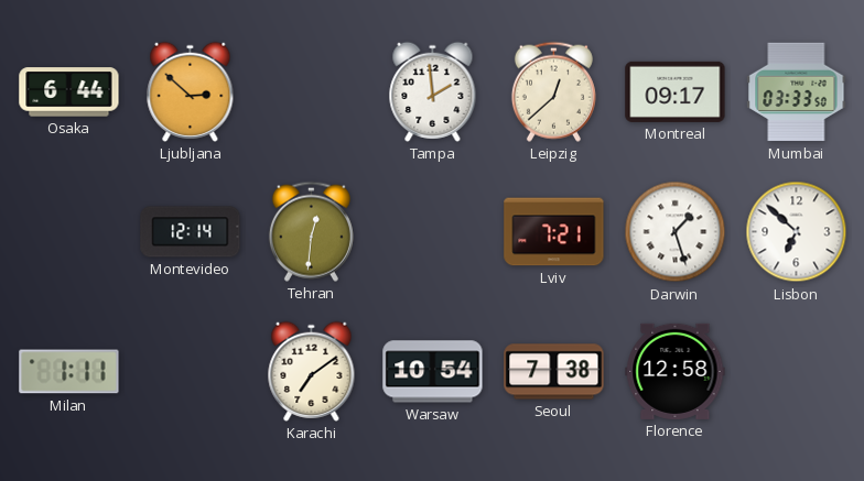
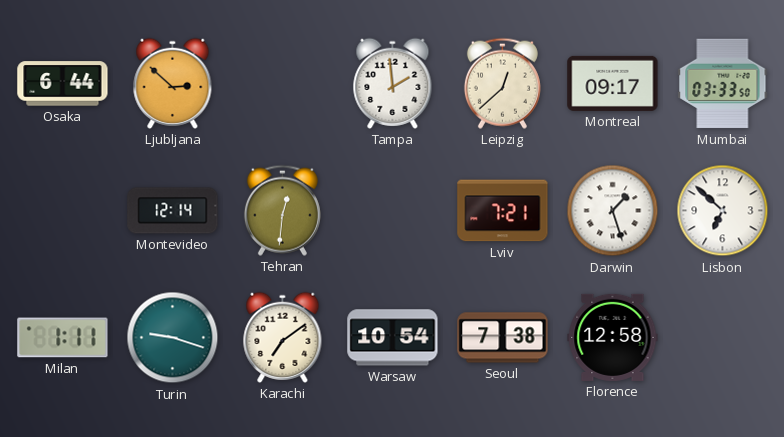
Turin: none -> 9:18
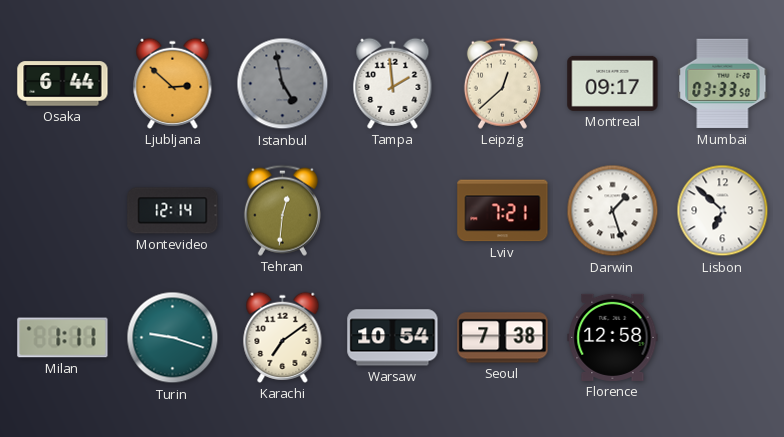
Istanbul: none -> 4:58
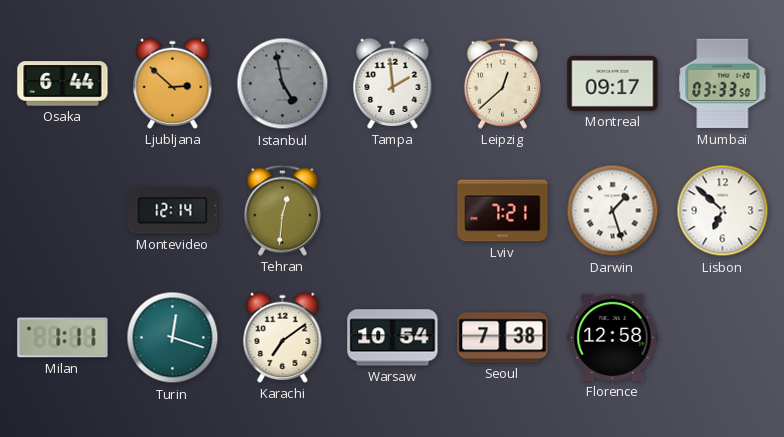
Turin: 9:18 -> 12:18
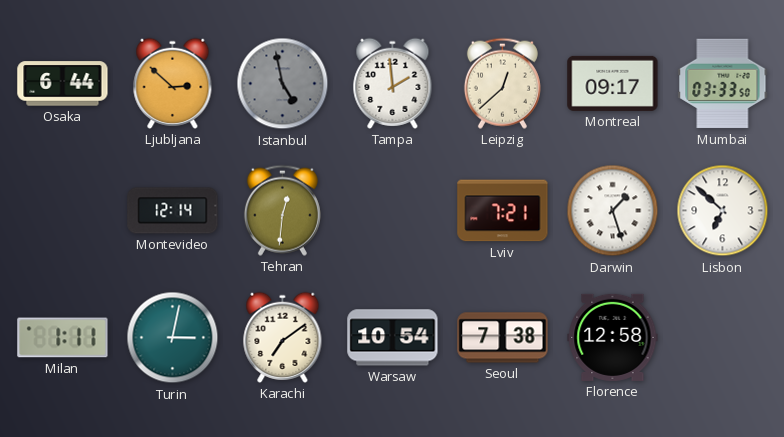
Turin: 12:18 -> 3:02
